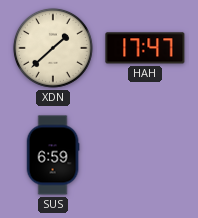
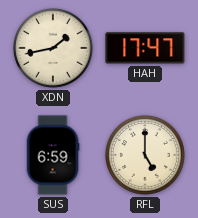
XDN: 1:38 -> 1:43
RFL: none -> 5:00
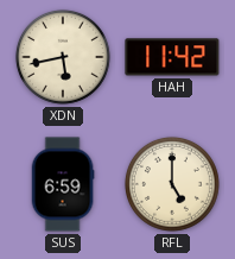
XDN: 1:43 -> 5:43
HAH: 17:47 -> 11:42
